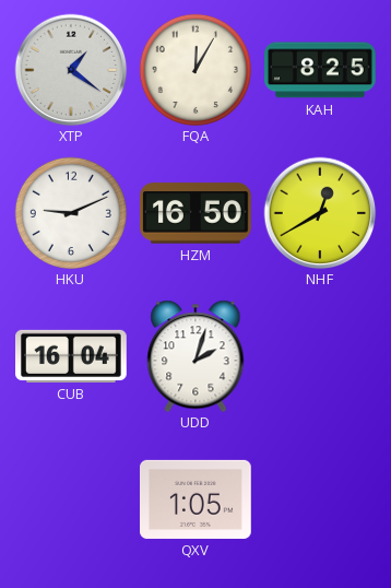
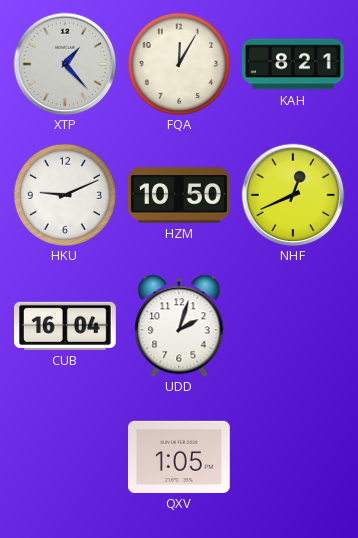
XTP: 1:21 -> 1:23
KAH: 8:25 -> 8:21
HZM: 16:50 -> 10:50
NHF: 12:40 -> 12:41
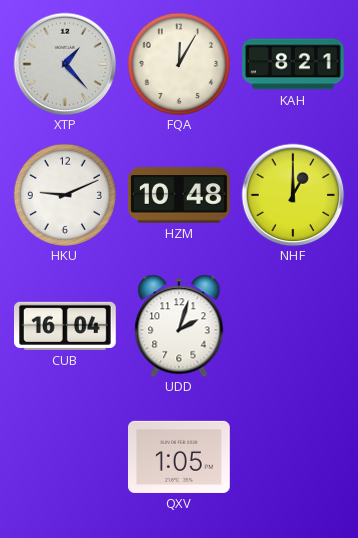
HZM: 10:50 -> 10:48
NHF: 12:41 -> 1:00
